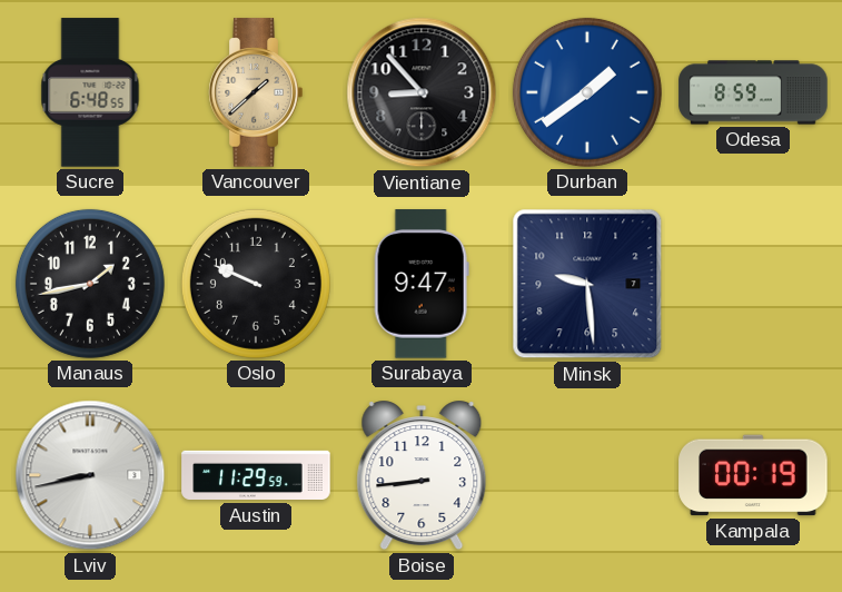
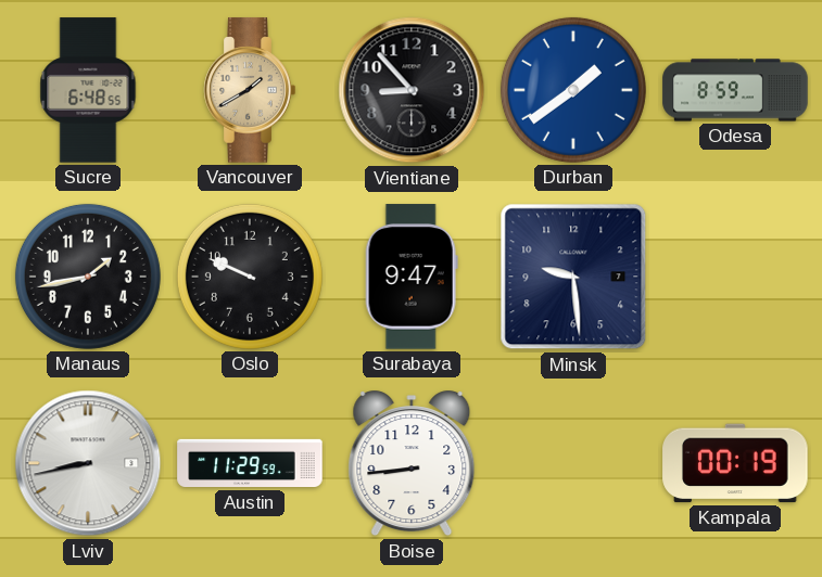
Vancouver: 1:38 -> 1:40
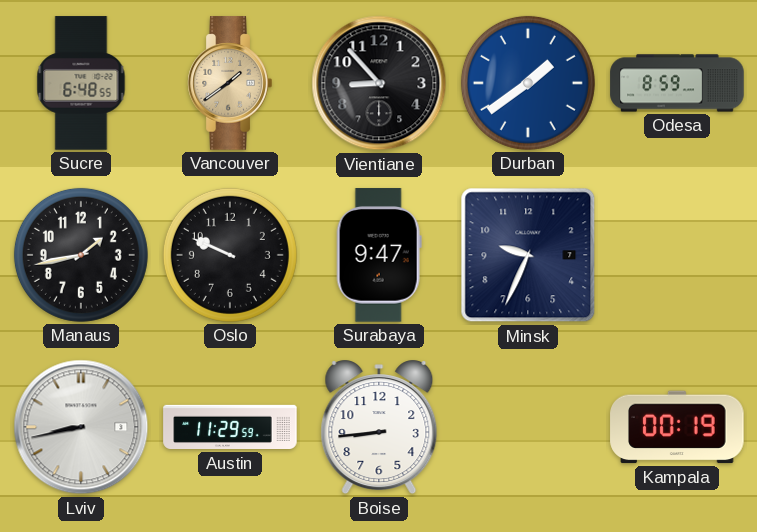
Vancouver: 1:40 -> 1:39
Minsk: 9:29 -> 9:34
